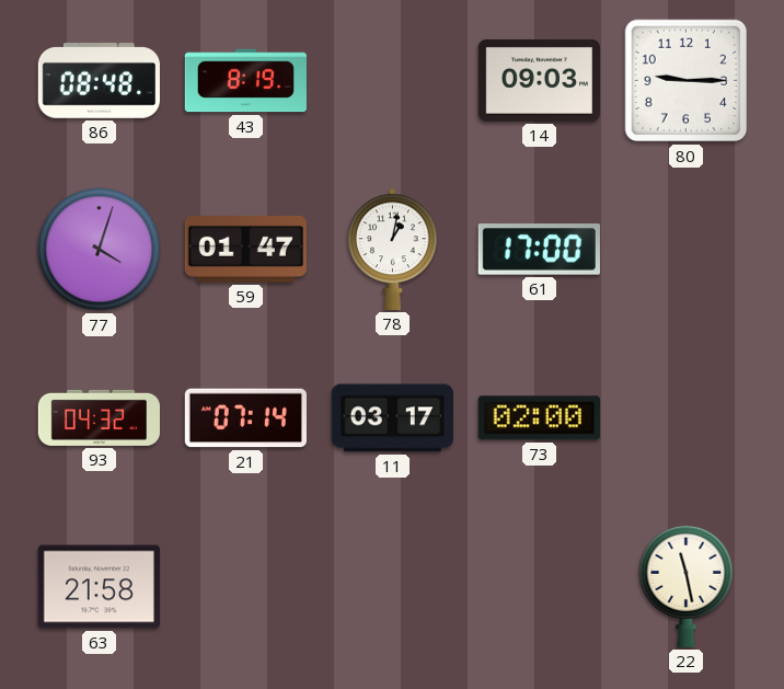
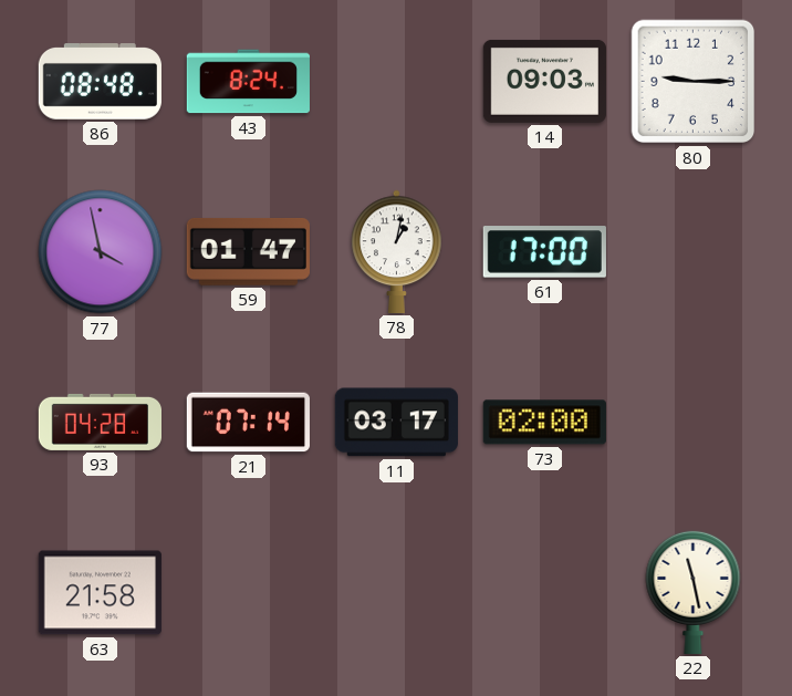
43: 8:19 -> 8:24
77: 4:03 -> 3:58
93: 04:32 -> 04:28
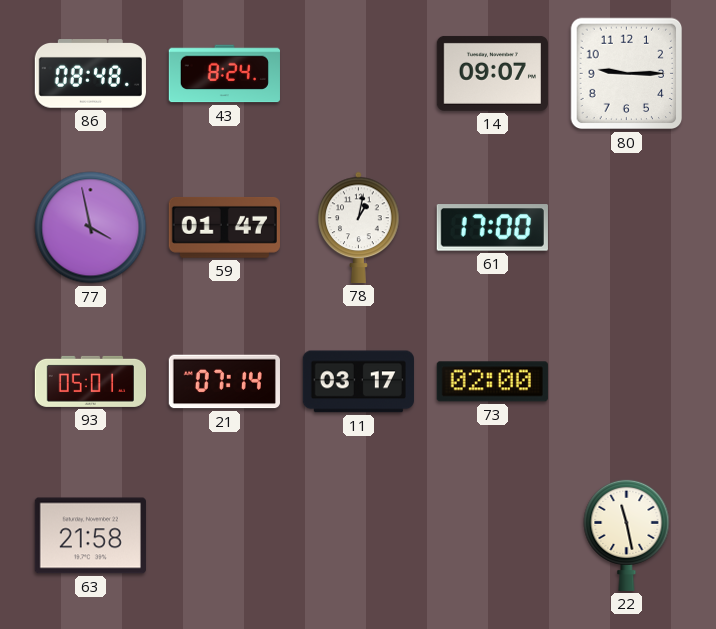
14: 09:03 -> 09:07
93: 04:28 -> 05:01
